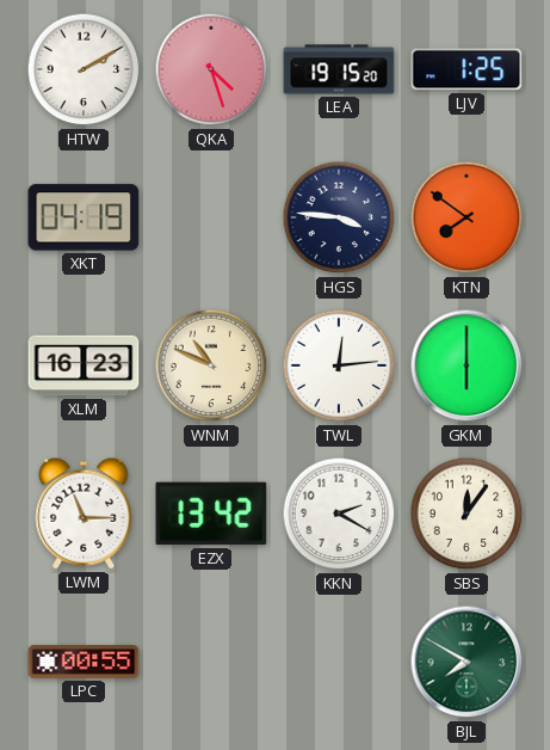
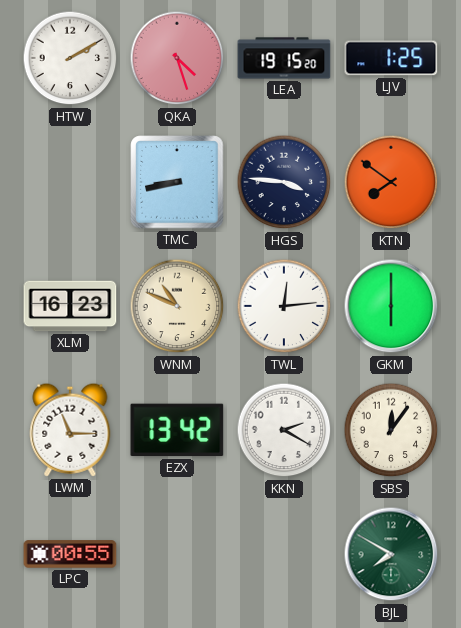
XKT: 04:19 -> none
TMC: none -> 8:43
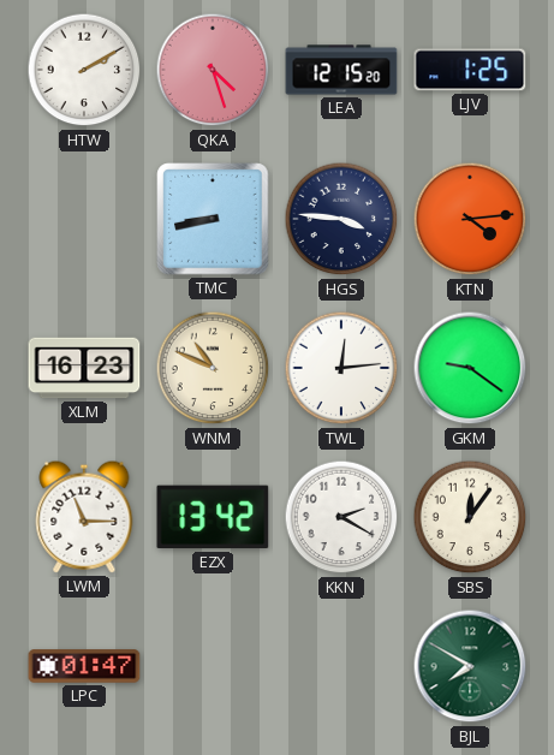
LEA: 19:15 -> 12:15
KTN: 7:51 -> 4:14
GKM: 6:00 -> 9:21
LPC: 00:55 -> 01:47
